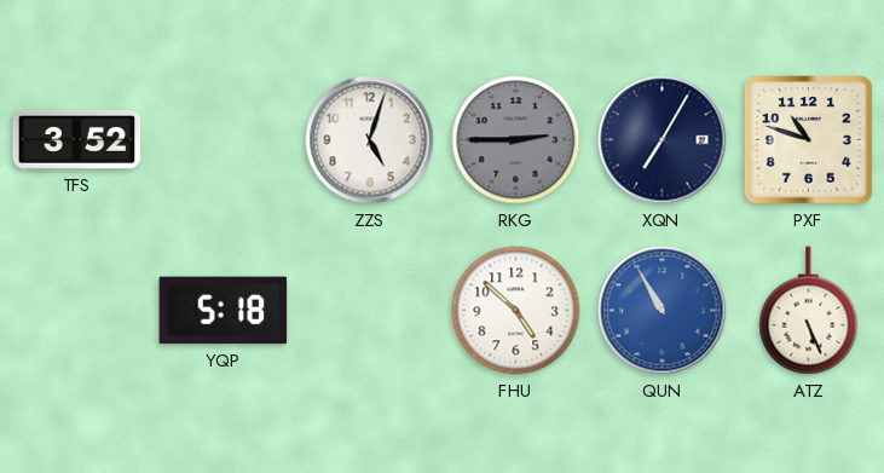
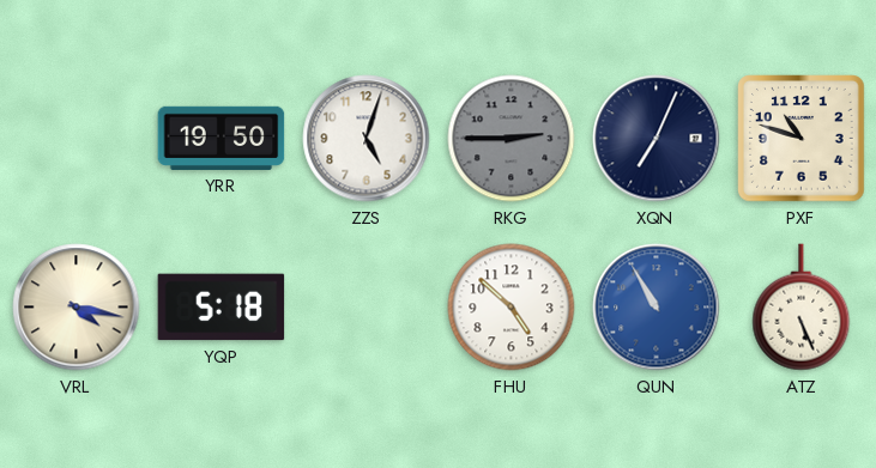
TFS: 3:52 -> none
YRR: none -> 19:50
XQN: 7:05 -> 7:04
VRL: none -> 4:17
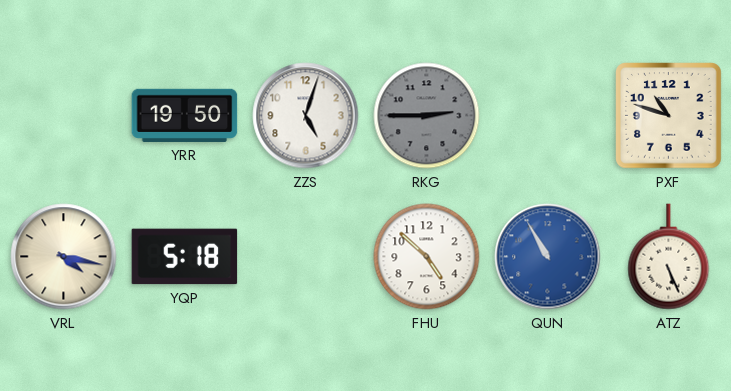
XQN: 7:04 -> none
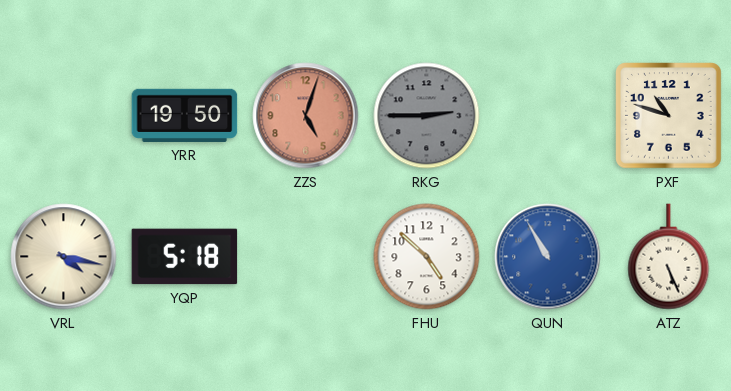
ZZS dial: white -> salmon
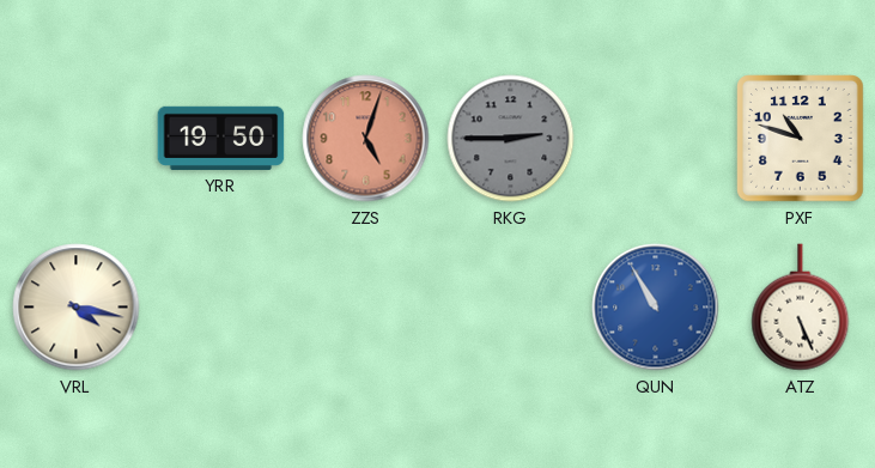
YQP: 5:18 -> none
FHU: 4:52 -> none
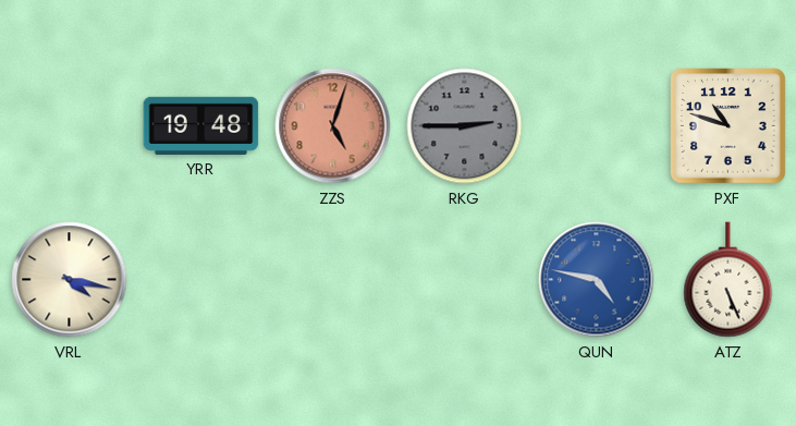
YRR: 19:50 -> 19:48
QUN: 10:55 -> 4:47
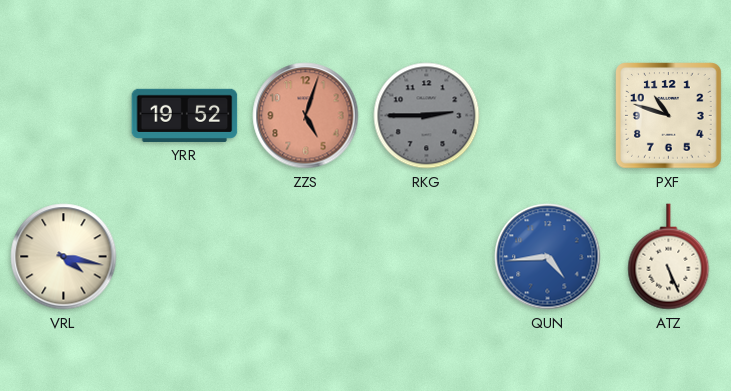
YRR: 19:48 -> 19:52
QUN: 4:47 -> 4:44
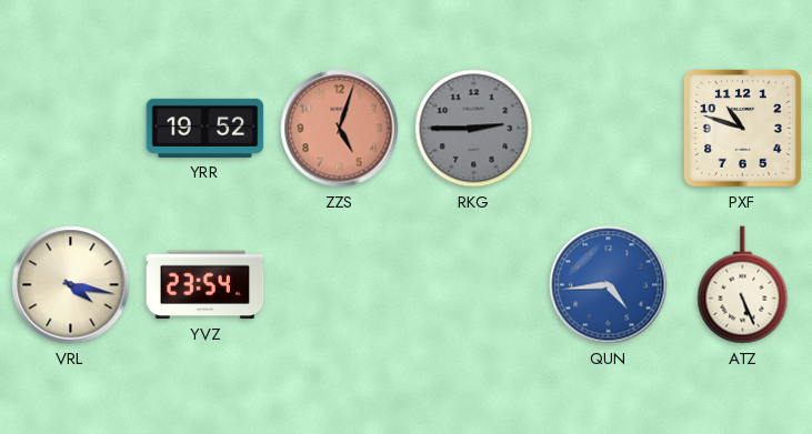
YVZ: none -> 23:54
